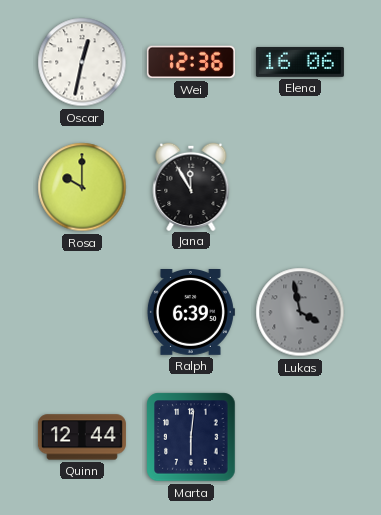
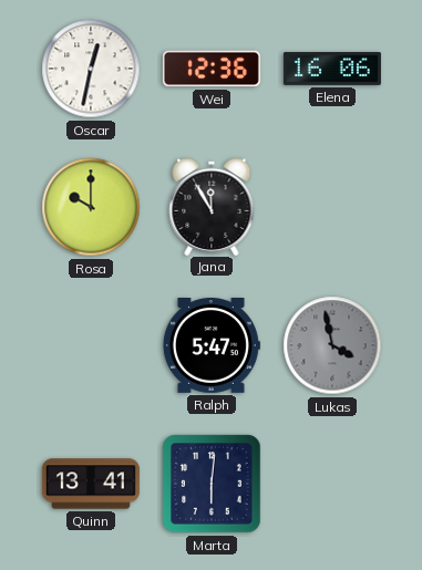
Ralph: 6:39 -> 5:47
Quinn: 12:44 -> 13:41
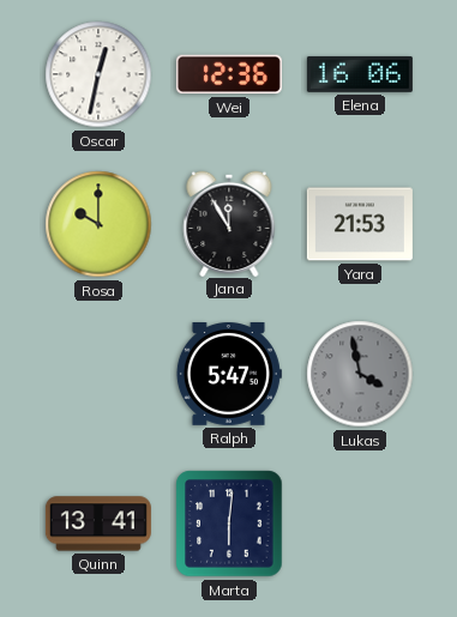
Yara: none -> 21:53
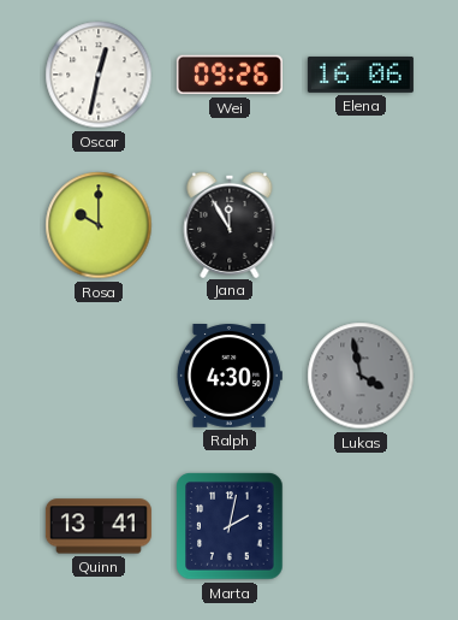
Wei: 12:36 -> 09:26
Yara: 21:53 -> none
Ralph: 5:47 -> 4:30
Marta: 6:01 -> 2:02
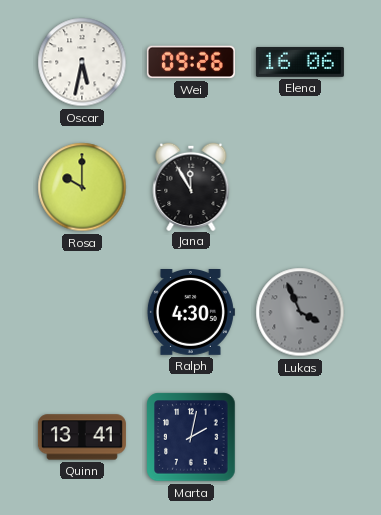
Oscar: 12:32 -> 5:32
Lukas: 3:58 -> 3:56
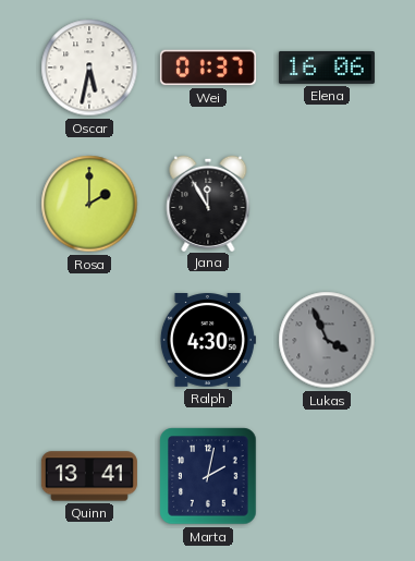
Wei: 09:26 -> 01:37
Rosa: 10:00 -> 2:00
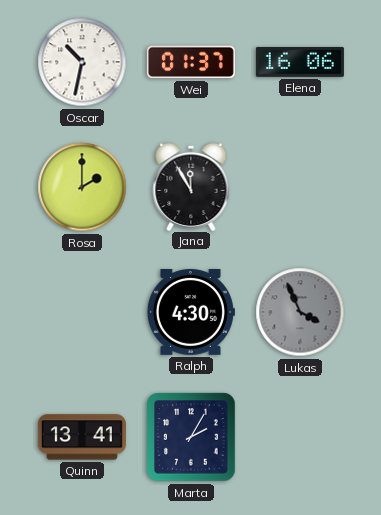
Oscar: 5:32 -> 10:32
Marta: 2:02 -> 2:05
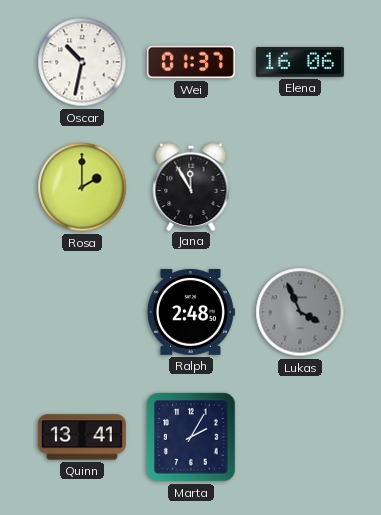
Ralph: 4:30 -> 2:48
